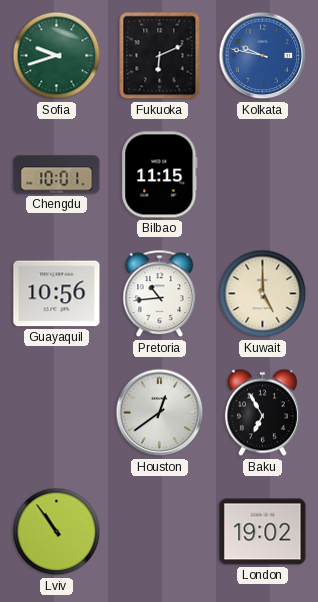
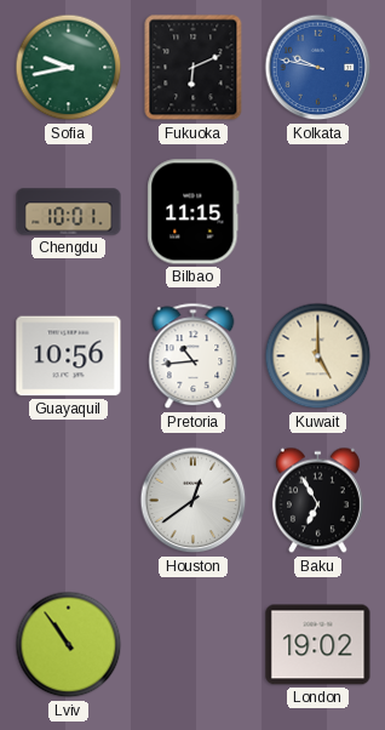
Sofia: 9:42 -> 9:43
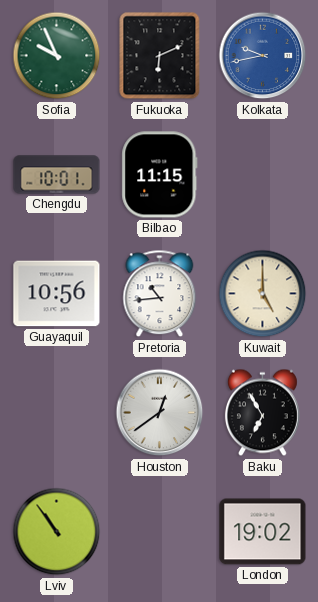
Sofia: 9:43 -> 9:56
Kolkata: 9:47 -> 9:43
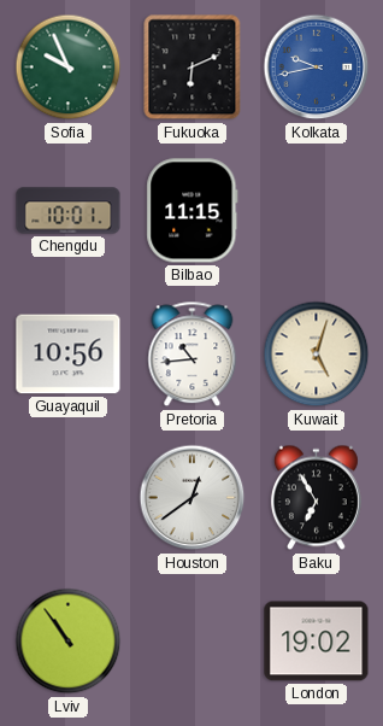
Kuwait: 5:00 -> 5:03
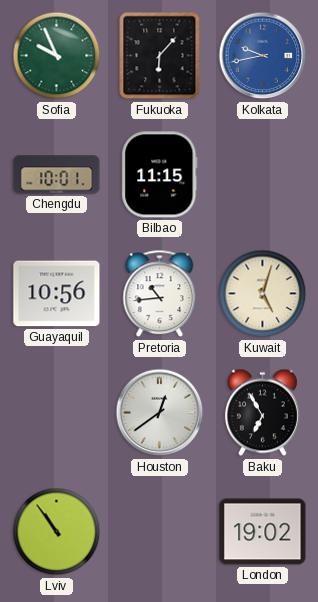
Fukuoka: 6:11 -> 6:07
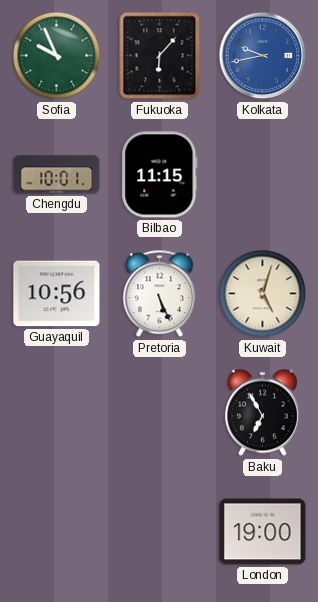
Pretoria: 10:44 -> 5:26
Houston: 12:39 -> none
Lviv: 10:54 -> none
London: 19:02 -> 19:00
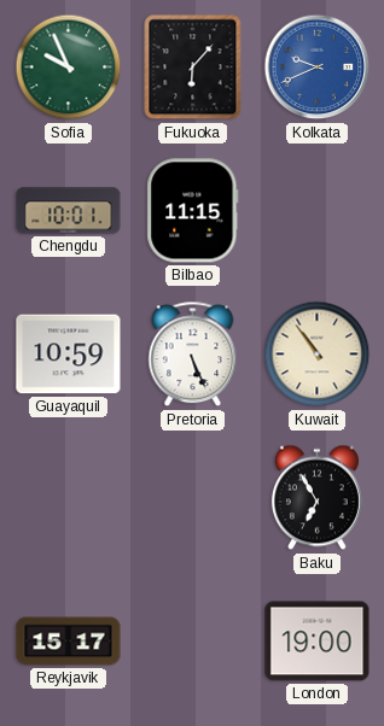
Kolkata: 9:43 -> 9:41
Guayaquil: 10:56 -> 10:59
Kuwait: 5:03 -> 10:54
Reykjavik: none -> 15:17
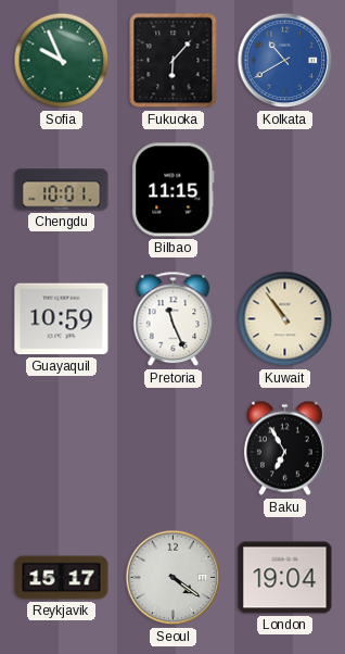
Kolkata: 9:41 -> 10:40
Pretoria: 5:26 -> 11:26
Seoul: none -> 4:21
London: 19:00 -> 19:04
